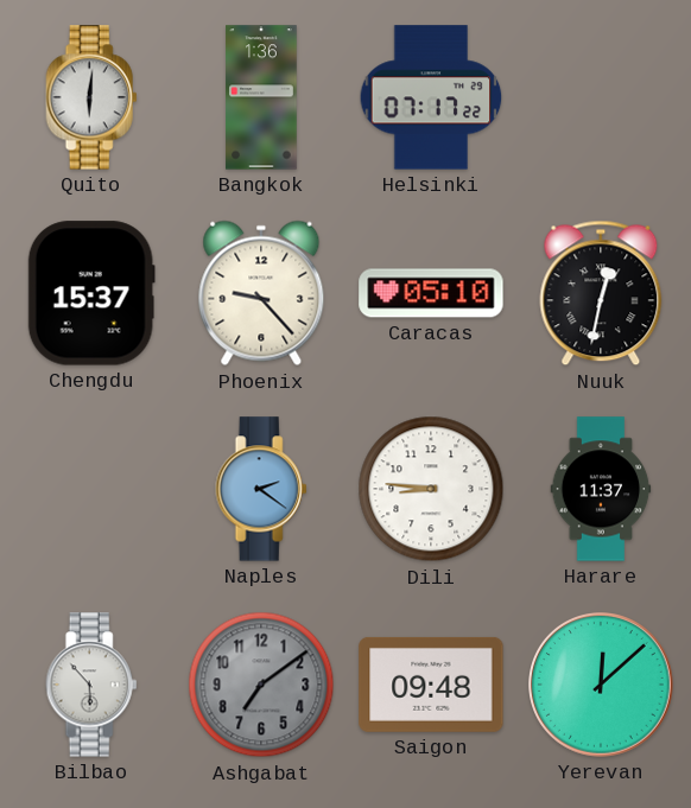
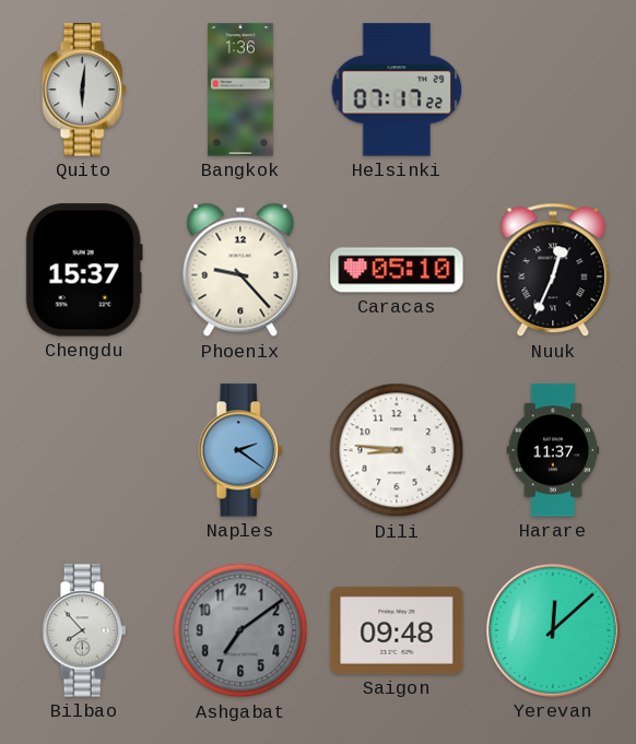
Nuuk: 12:32 -> 12:34
Bilbao: 5:53 -> 7:53
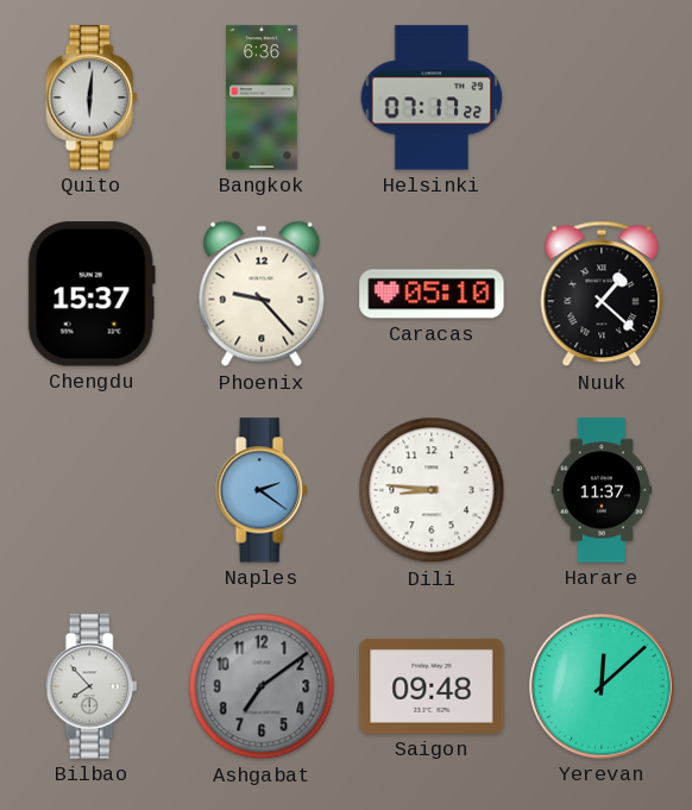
Bangkok: 1:36 -> 6:36
Nuuk: 12:34 -> 1:22
